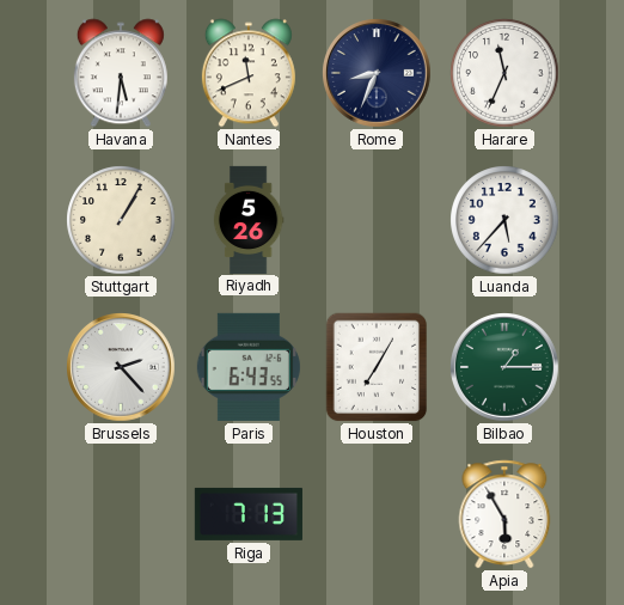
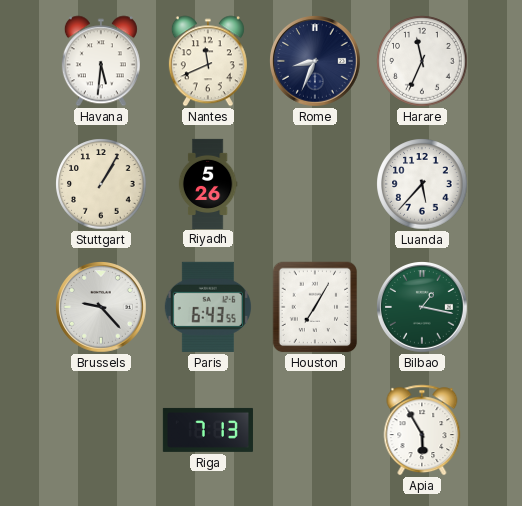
Brussels: 2:23 -> 9:23
Bilbao: 1:15 -> 1:17
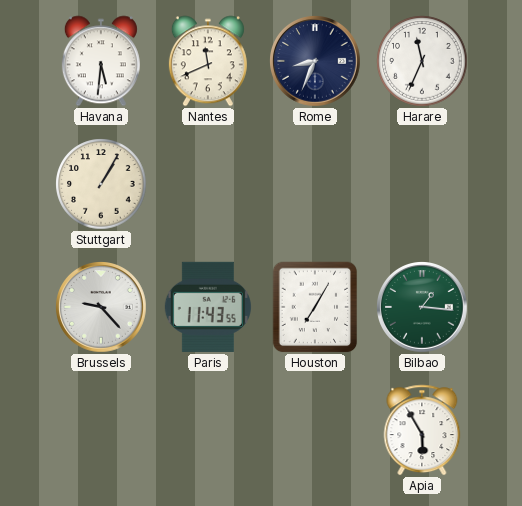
Riyadh: 5:26 -> none
Luanda: 5:37 -> none
Paris: 6:43 -> 11:43
Bilbao: 1:17 -> 1:16
Riga: 7:13 -> none
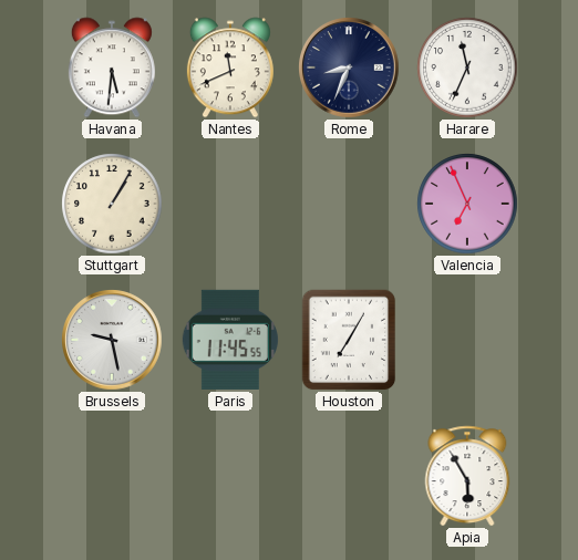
Valencia: none -> 6:56
Brussels: 9:23 -> 9:28
Paris: 11:43 -> 11:45
Bilbao: 1:16 -> none
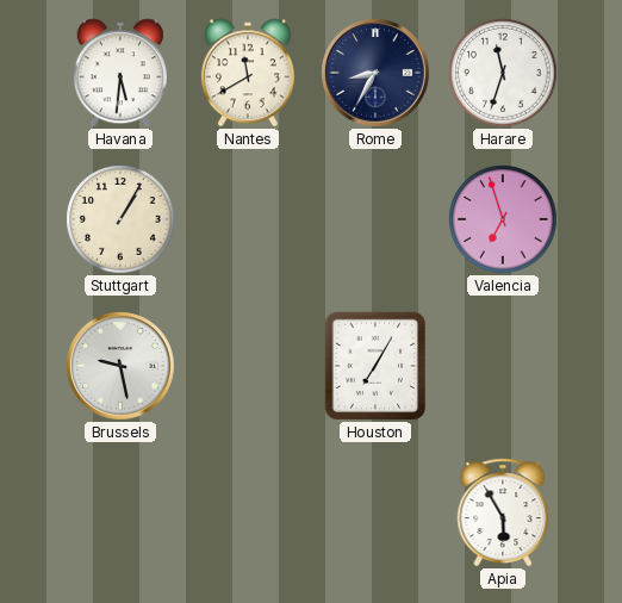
Nantes: 11:41 -> 11:40
Rome: 8:34 -> 8:35
Harare: 11:34 -> 11:33
Valencia: 6:56 -> 6:57
Paris: 11:45 -> none
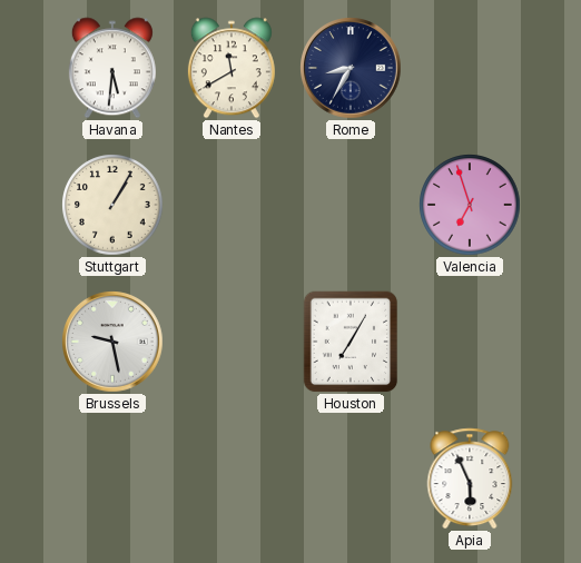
Harare: 11:33 -> none
Apia: 5:55 -> 5:56
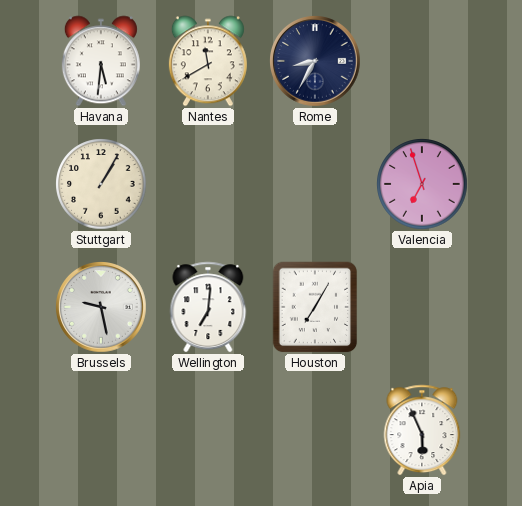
Wellington: none -> 7:01
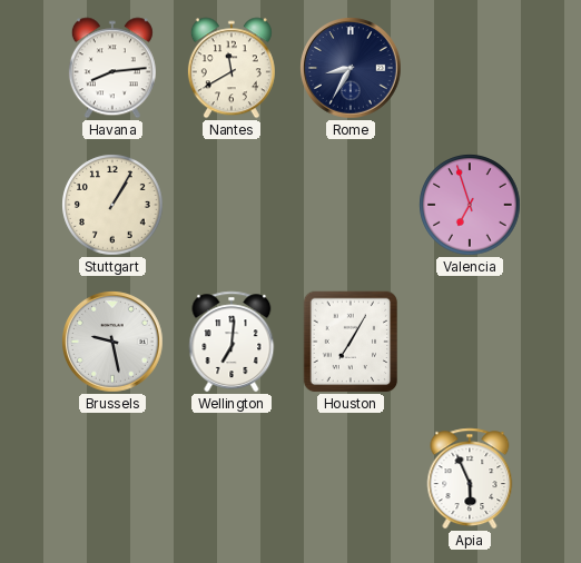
Havana: 5:31 -> 8:14
